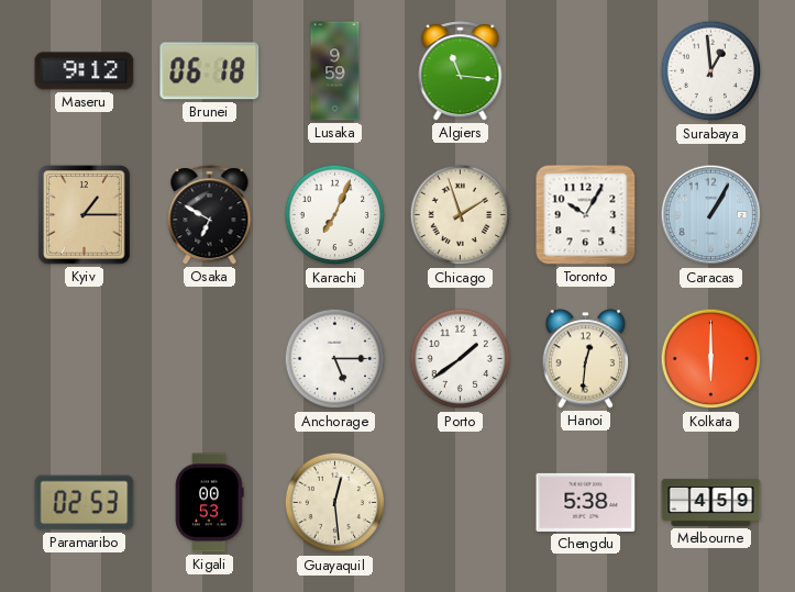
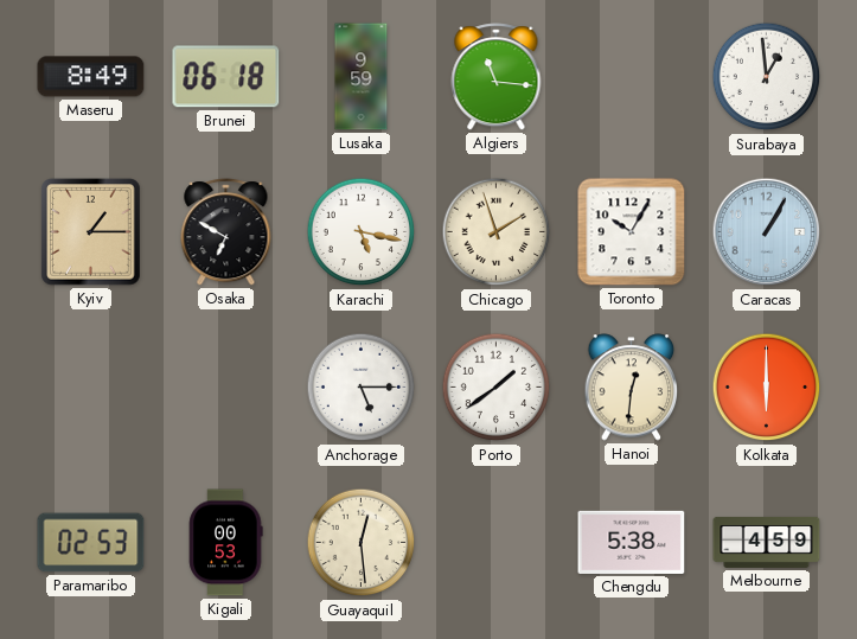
Maseru: 9:12 -> 8:49
Karachi: 7:04 -> 5:17
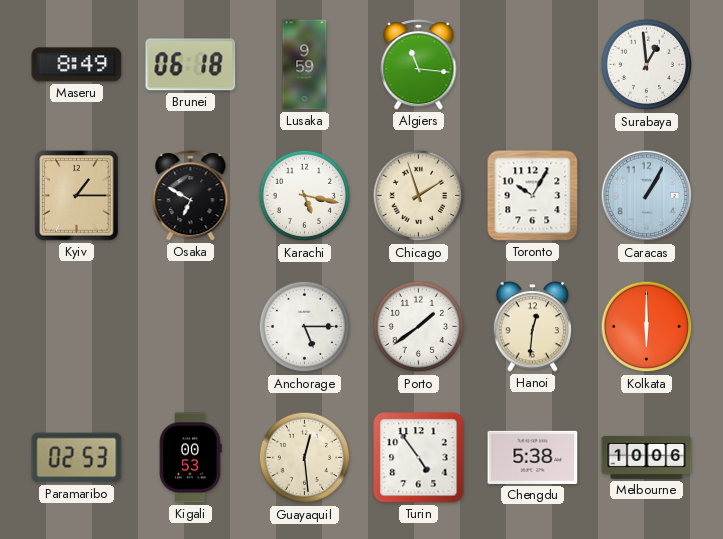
Turin: none -> 4:54
Melbourne: 4:59 -> 10:06
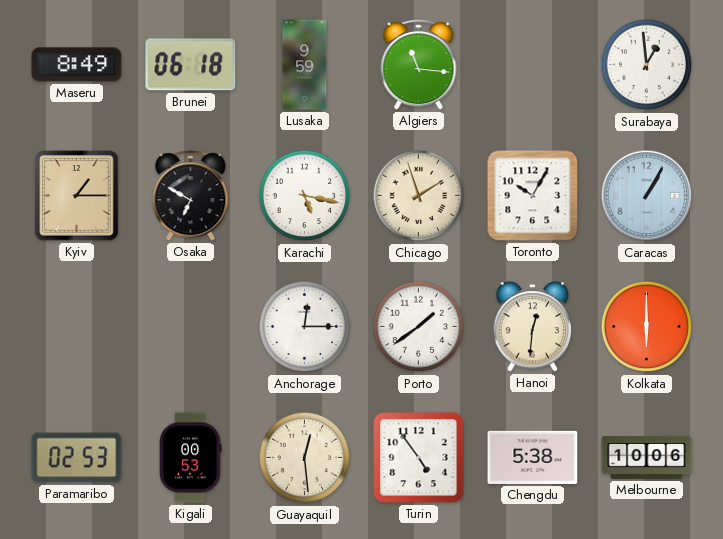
Anchorage: 5:15 -> 12:15
